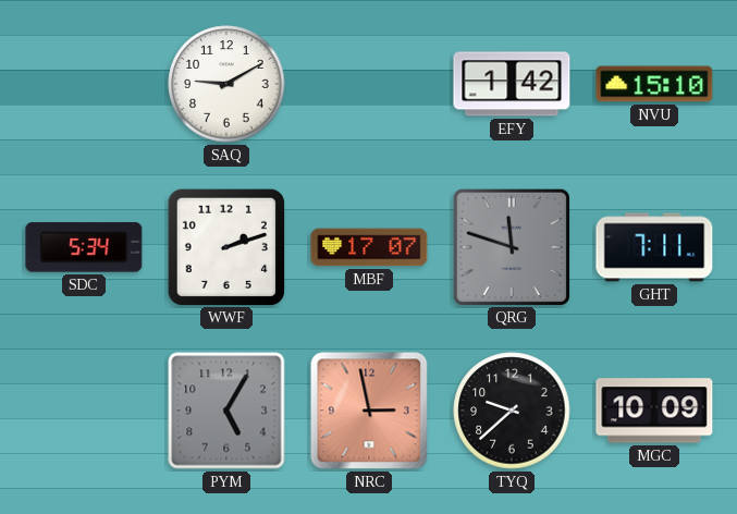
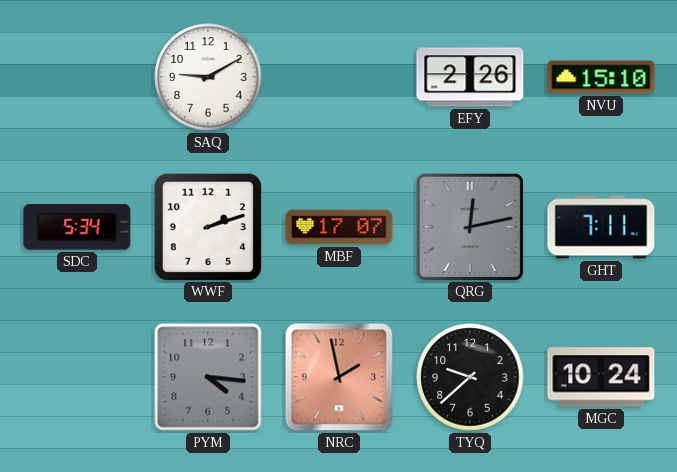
EFY: 1:42 -> 2:26
QRG: 11:48 -> 12:13
PYM: 5:05 -> 4:16
NRC: 2:58 -> 1:58
MGC: 10:09 -> 10:24
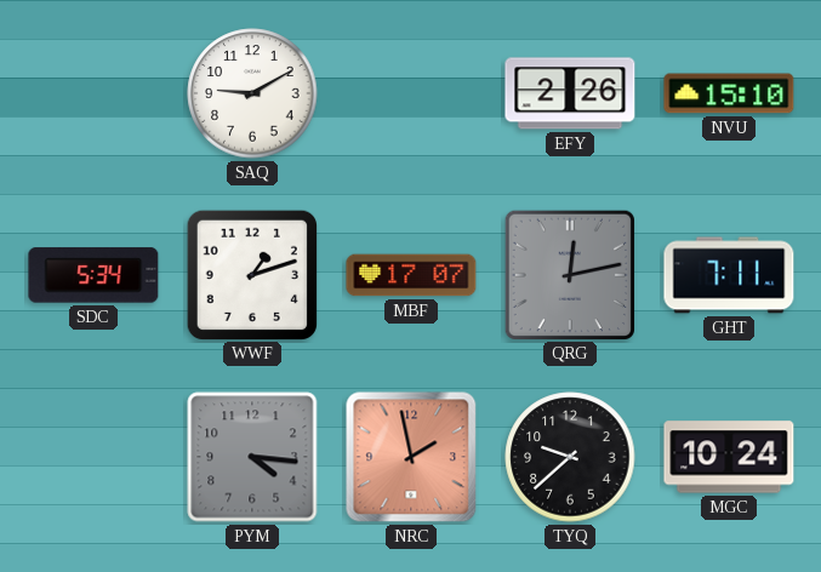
WWF: 2:12 -> 1:12
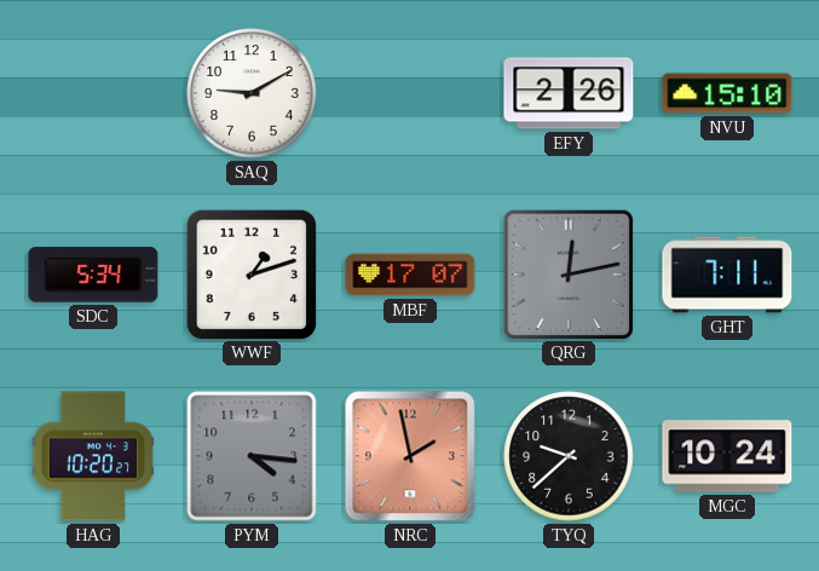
HAG: none -> 10:20
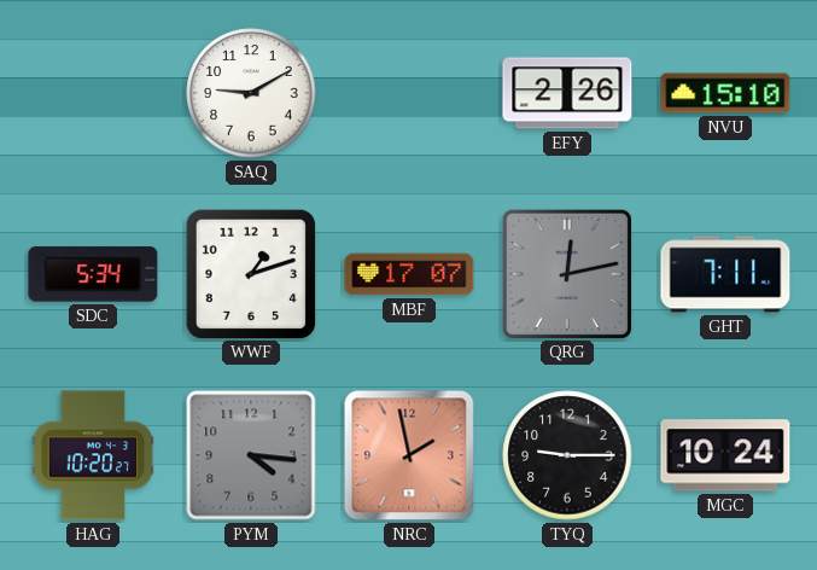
TYQ: 9:38 -> 9:15
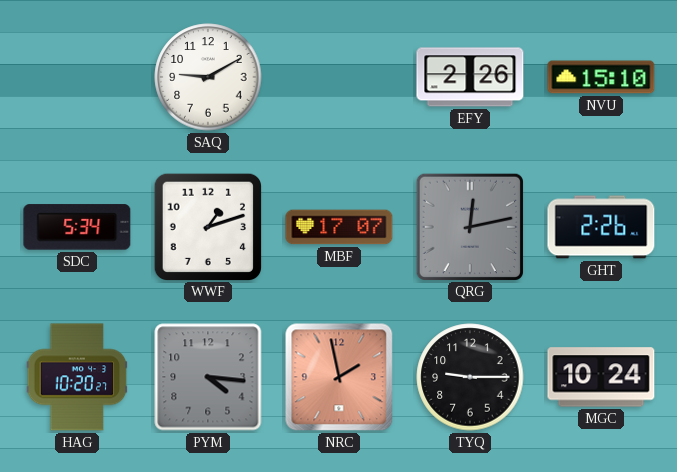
GHT: 7:11 -> 2:26
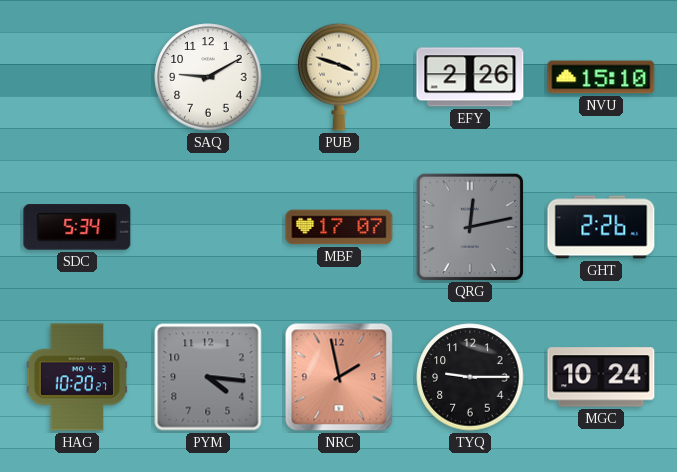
PUB: none -> 3:48
WWF: 1:12 -> none
